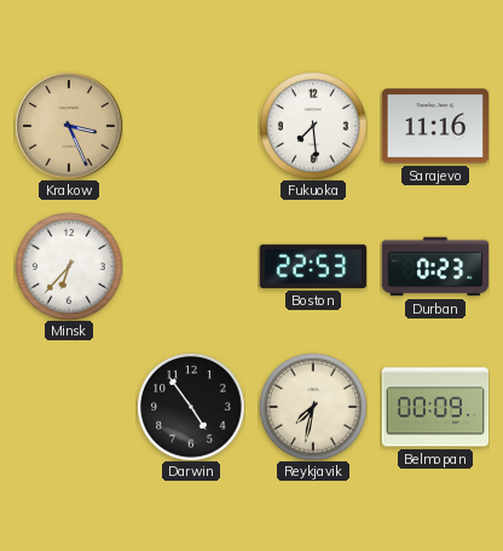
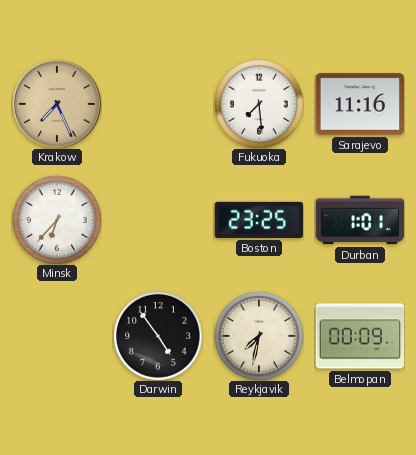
Krakow: 3:26 -> 7:26
Boston: 22:53 -> 23:25
Durban: 0:23 -> 1:01
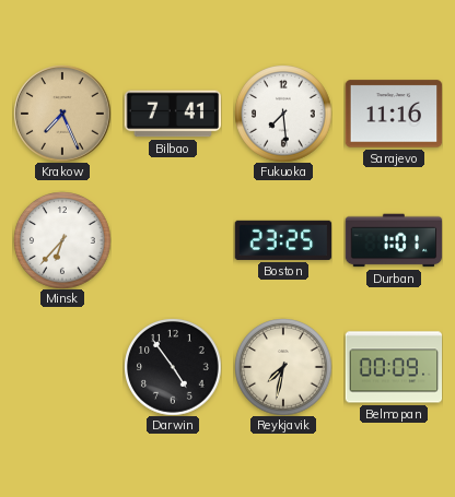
Bilbao: none -> 7:41
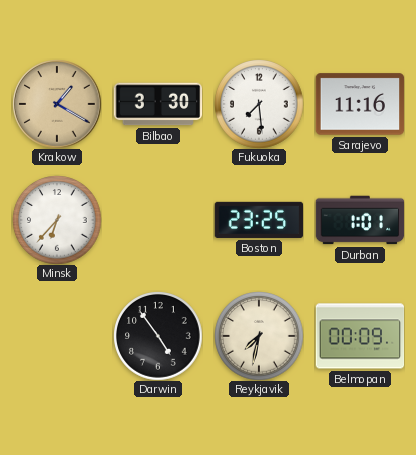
Krakow: 7:26 -> 1:20
Bilbao: 7:41 -> 3:30
